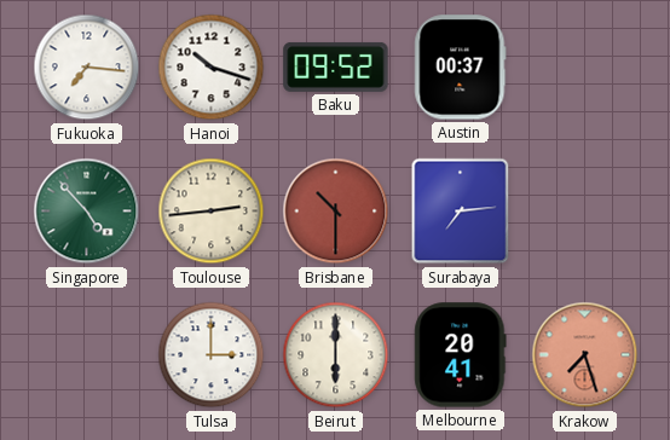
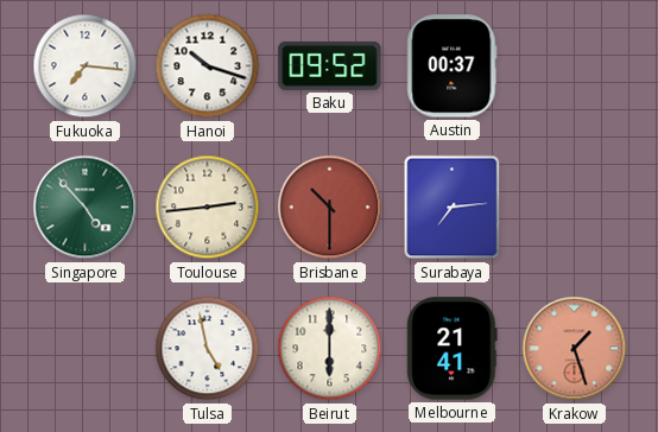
Tulsa: 3:00 -> 4:58
Melbourne: 20:41 -> 21:41
Krakow: 7:27 -> 1:27
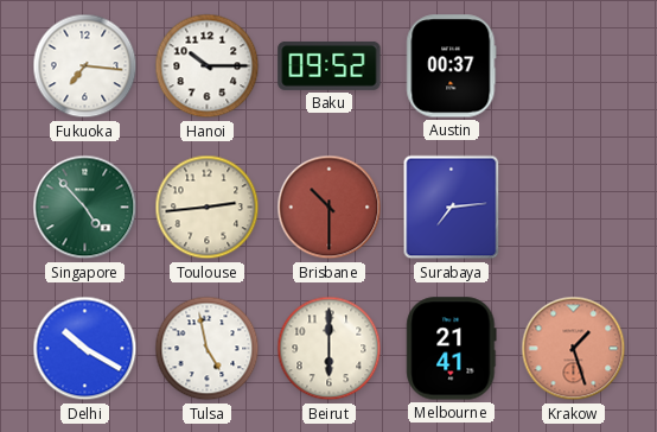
Hanoi: 10:18 -> 10:15
Delhi: none -> 10:20
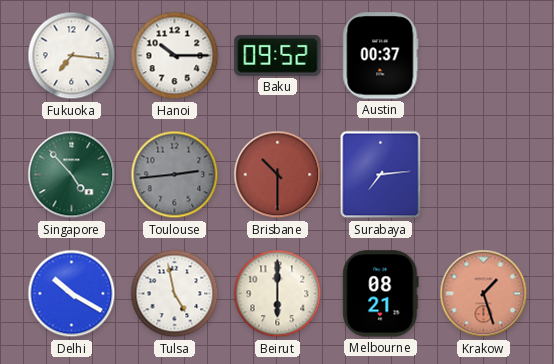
Toulouse dial: cream -> grey
Melbourne: 21:41 -> 08:21
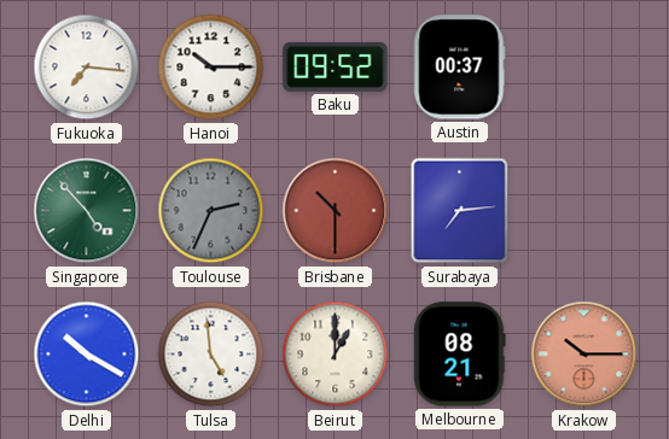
Toulouse: 2:44 -> 2:34
Tulsa: 4:58 -> 4:59
Beirut: 6:00 -> 1:00
Krakow: 1:27 -> 10:15
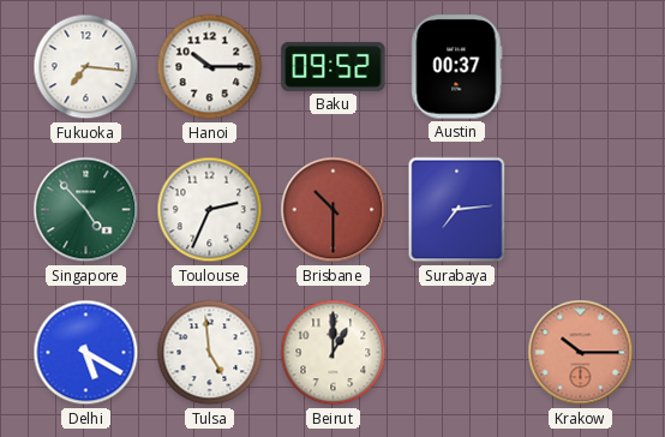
Toulouse dial: grey -> white
Delhi: 10:20 -> 5:20
Melbourne: 08:21 -> none
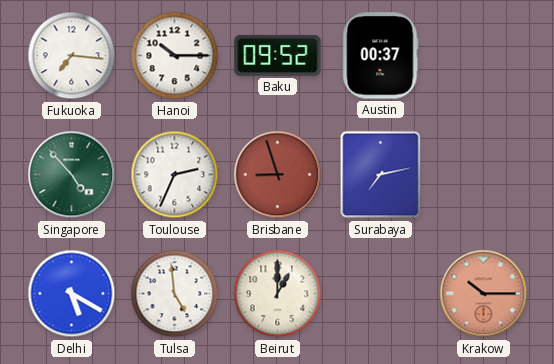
Brisbane: 10:30 -> 8:57
Surabaya: 7:14 -> 7:13
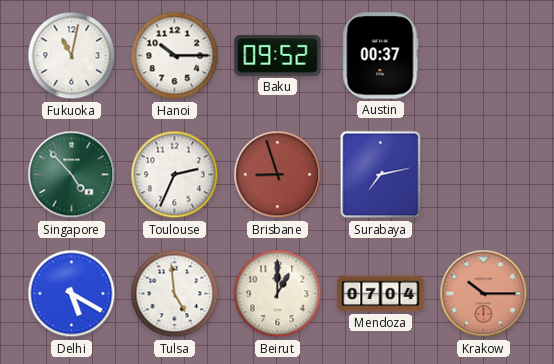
Fukuoka: 7:16 -> 11:02
Mendoza: none -> 07:04
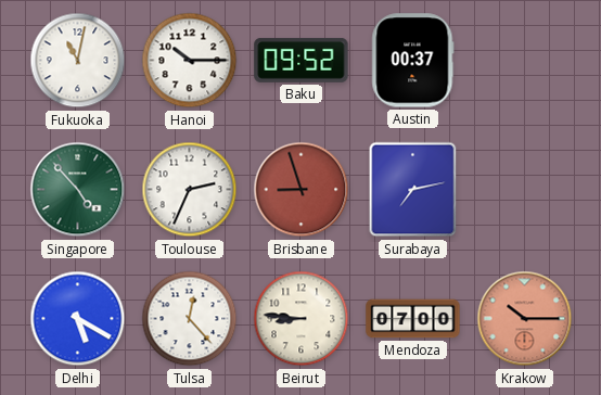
Tulsa: 4:59 -> 12:23
Beirut: 1:00 -> 8:46
Mendoza: 07:04 -> 07:00
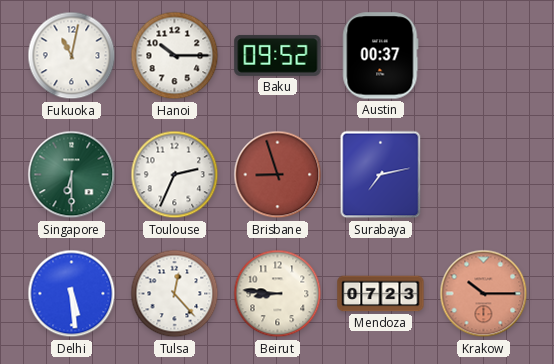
Singapore: 4:53 -> 6:30
Delhi: 5:20 -> 5:29
Mendoza: 07:00 -> 07:23
